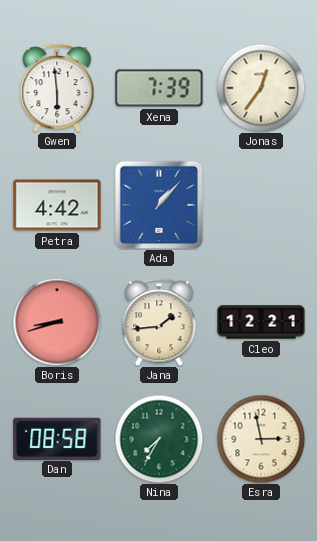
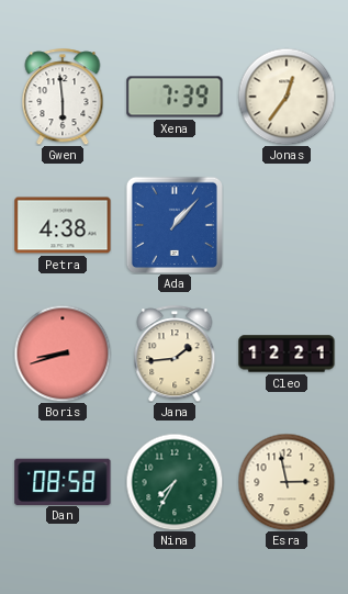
Petra: 4:42 -> 4:38
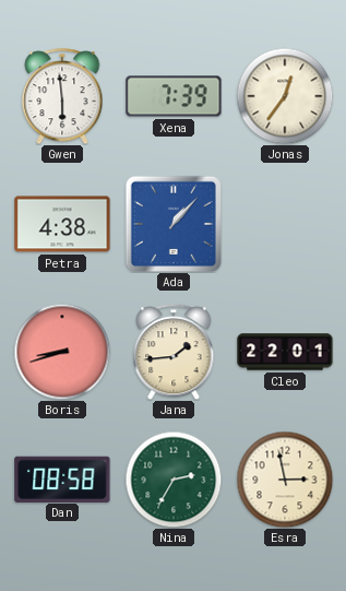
Cleo: 12:21 -> 22:01
Nina: 7:35 -> 2:35
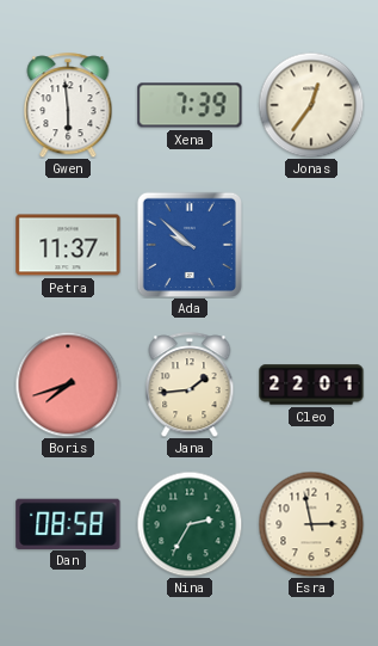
Petra: 4:38 -> 11:37
Ada: 1:07 -> 9:52
Boris: 8:42 -> 7:42
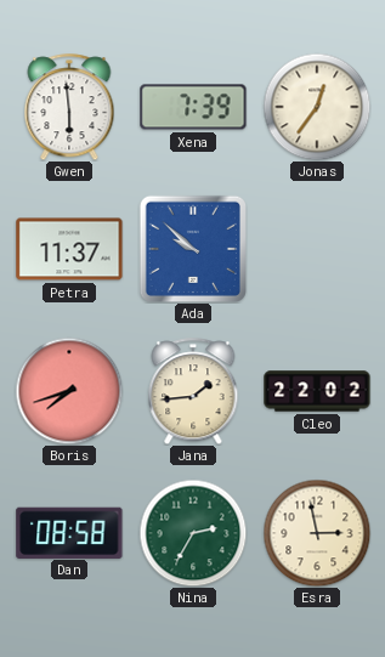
Cleo: 22:01 -> 22:02
